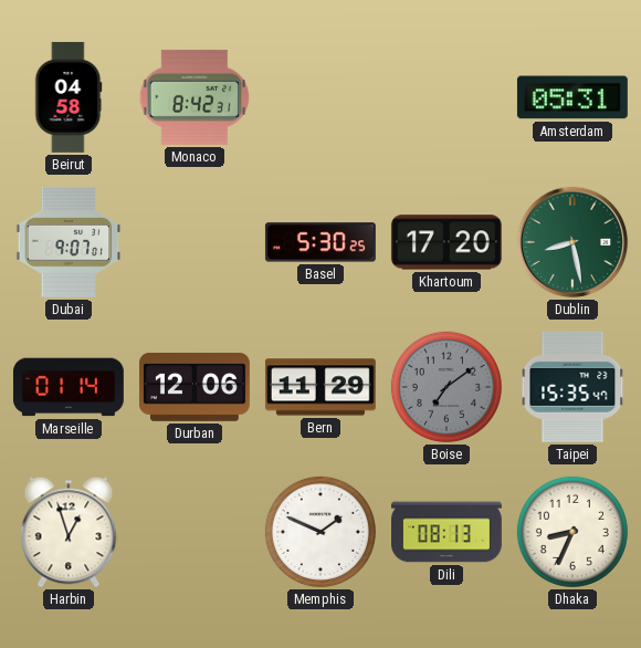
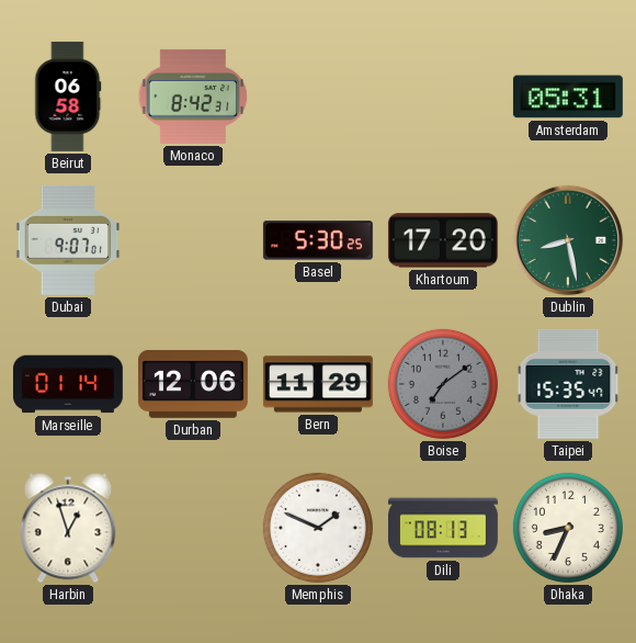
Beirut: 04:58 -> 06:58
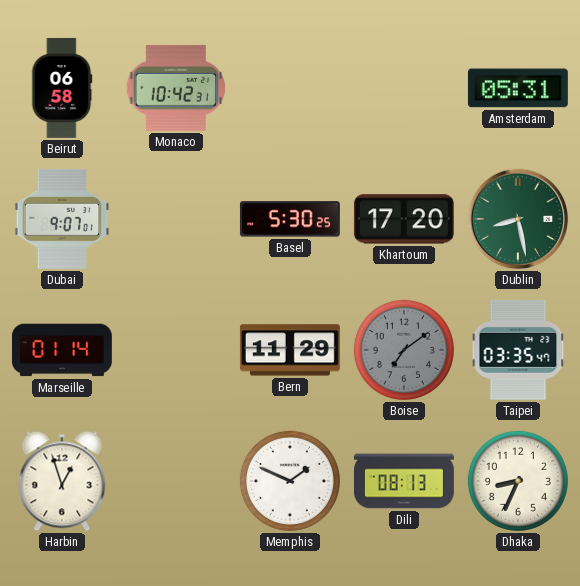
Monaco: 8:42 -> 10:42
Durban: 12:06 -> none
Taipei: 15:35 -> 03:35
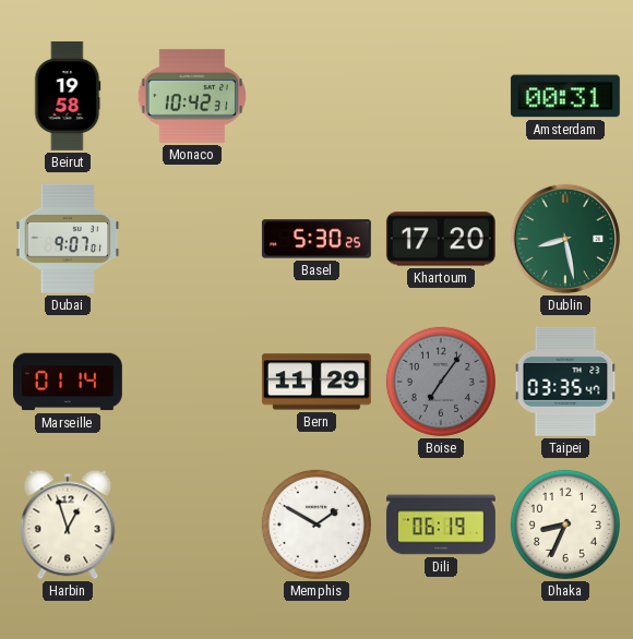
Beirut: 06:58 -> 19:58
Amsterdam: 05:31 -> 00:31
Boise: 7:09 -> 7:06
Memphis: 1:49 -> 1:50
Dili: 08:13 -> 06:19
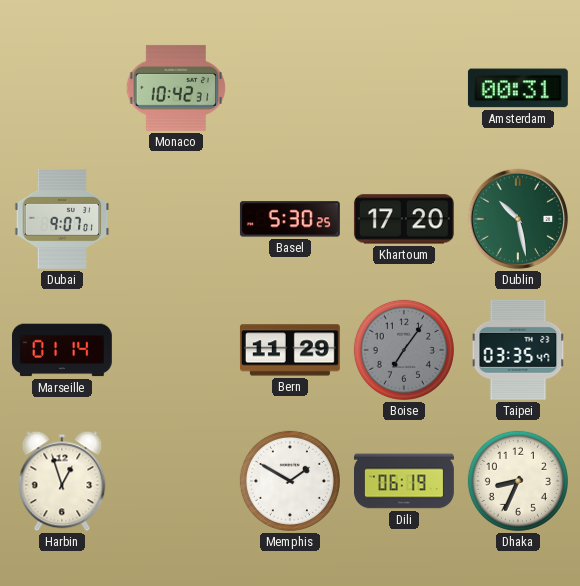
Beirut: 19:58 -> none
Dublin: 8:28 -> 10:28
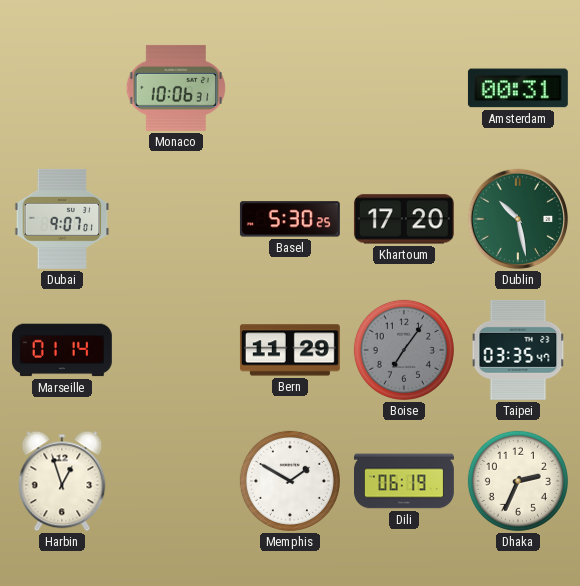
Monaco: 10:42 -> 10:06
Dhaka: 8:34 -> 2:34
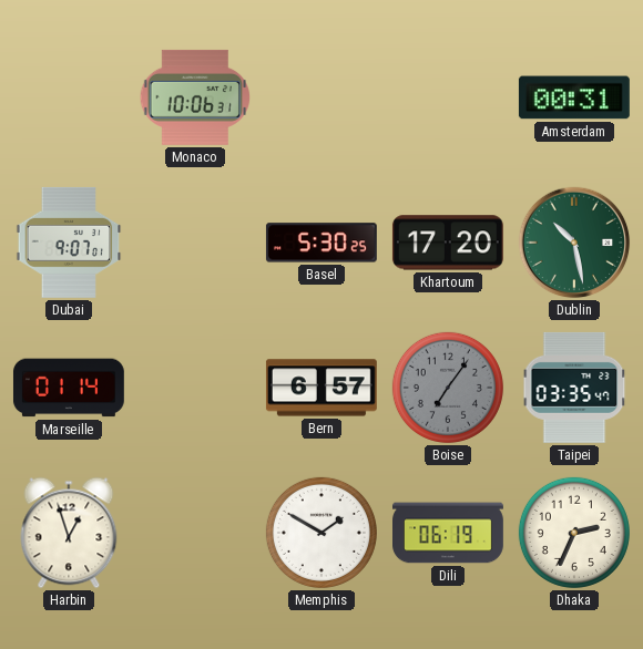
Bern: 11:29 -> 6:57
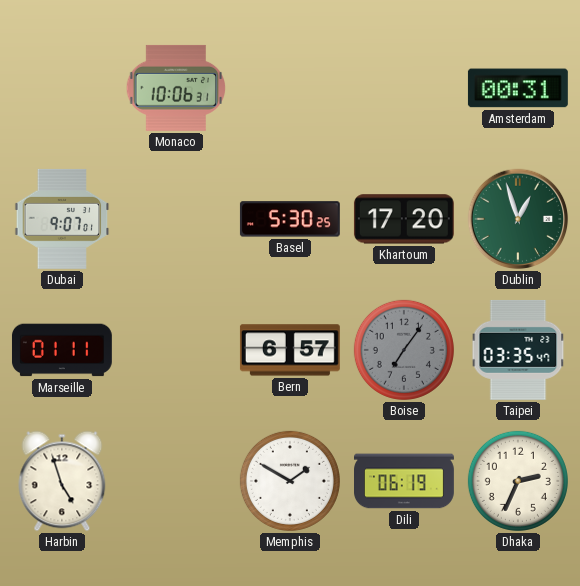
Dublin: 10:28 -> 12:57
Marseille: 01:14 -> 01:11
Harbin: 12:57 -> 4:57
